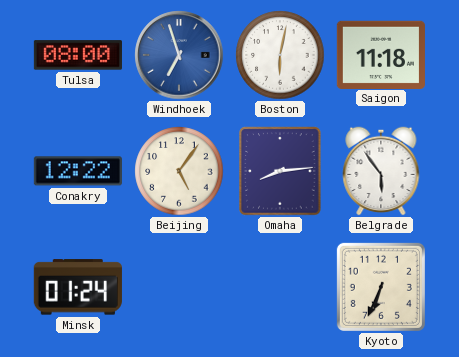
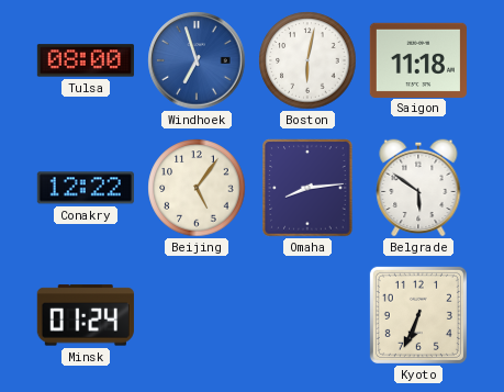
Belgrade: 5:54 -> 5:51
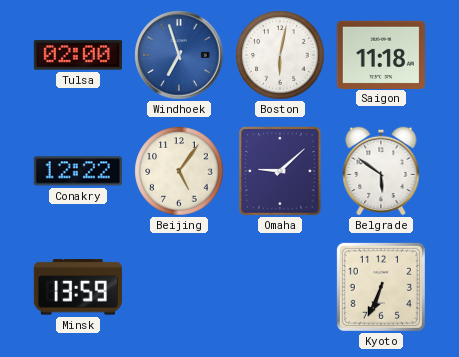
Tulsa: 08:00 -> 02:00
Omaha: 8:14 -> 9:08
Minsk: 01:24 -> 13:59
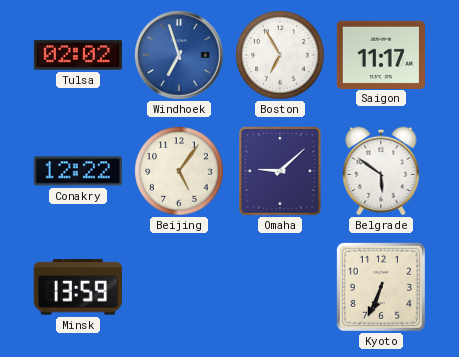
Tulsa: 02:00 -> 02:02
Boston: 6:02 -> 6:55
Saigon: 11:18 -> 11:17
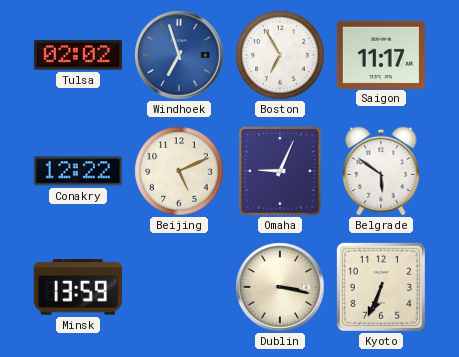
Beijing: 5:06 -> 5:11
Omaha: 9:08 -> 9:04
Dublin: none -> 3:17
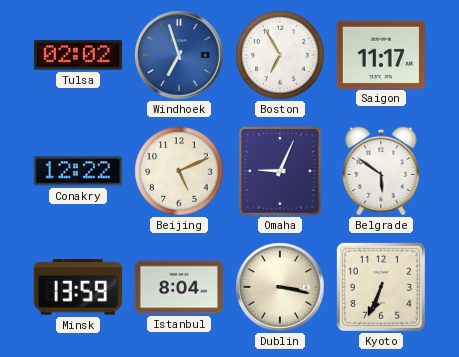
Istanbul: none -> 8:04
